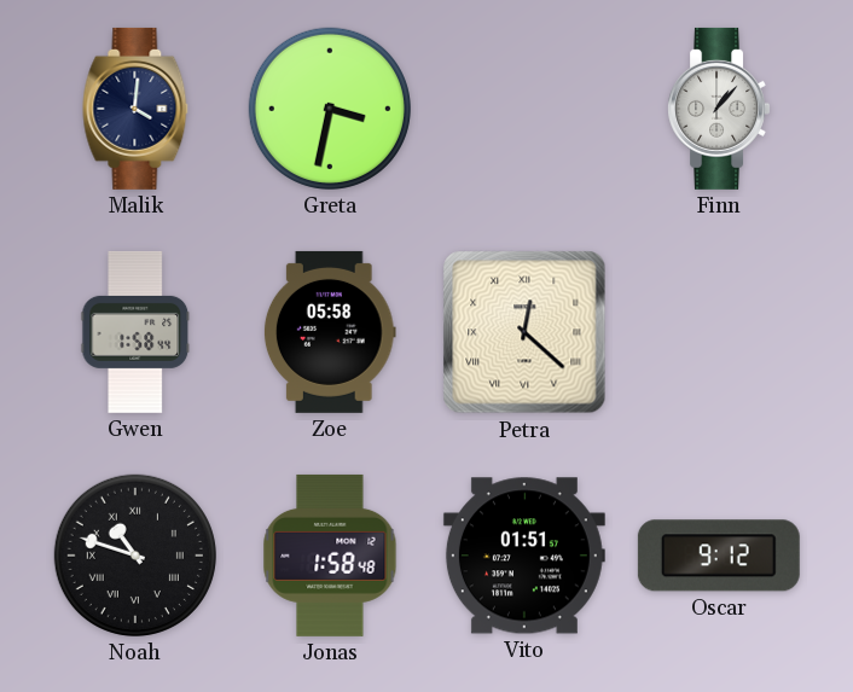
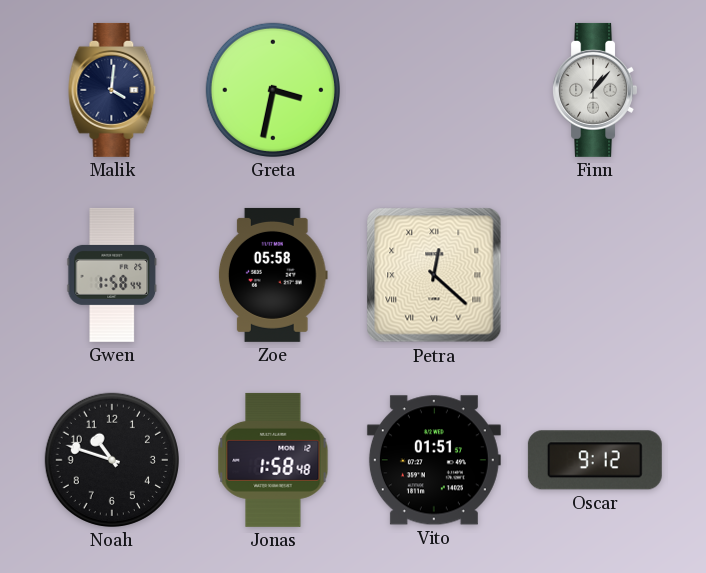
Noah numerals: Roman -> Arabic
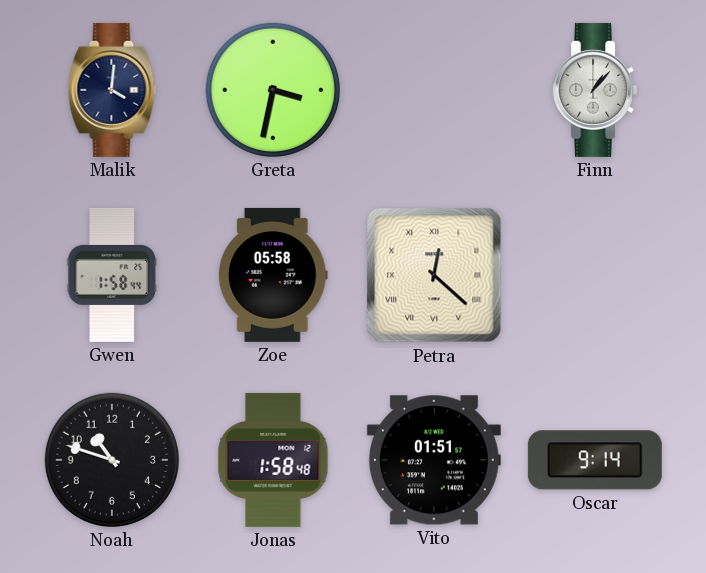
Oscar: 9:12 -> 9:14
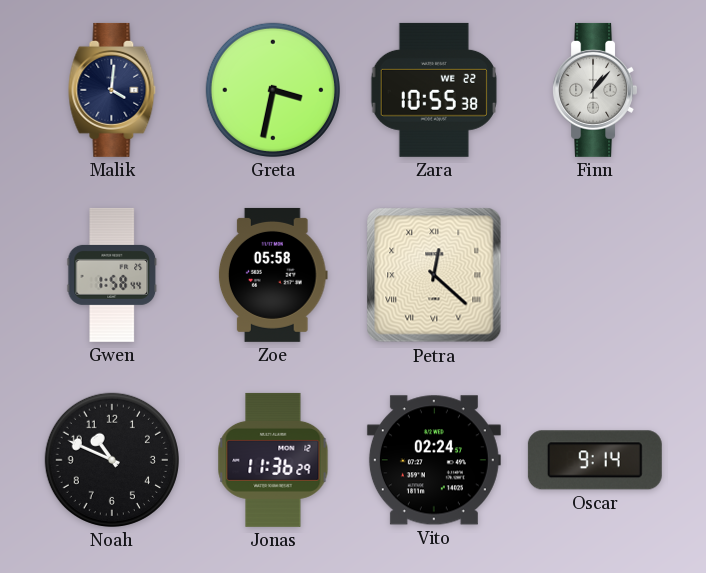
Zara: none -> 10:55
Noah: 10:48 -> 10:49
Jonas: 1:58 -> 11:36
Vito: 01:51 -> 02:24
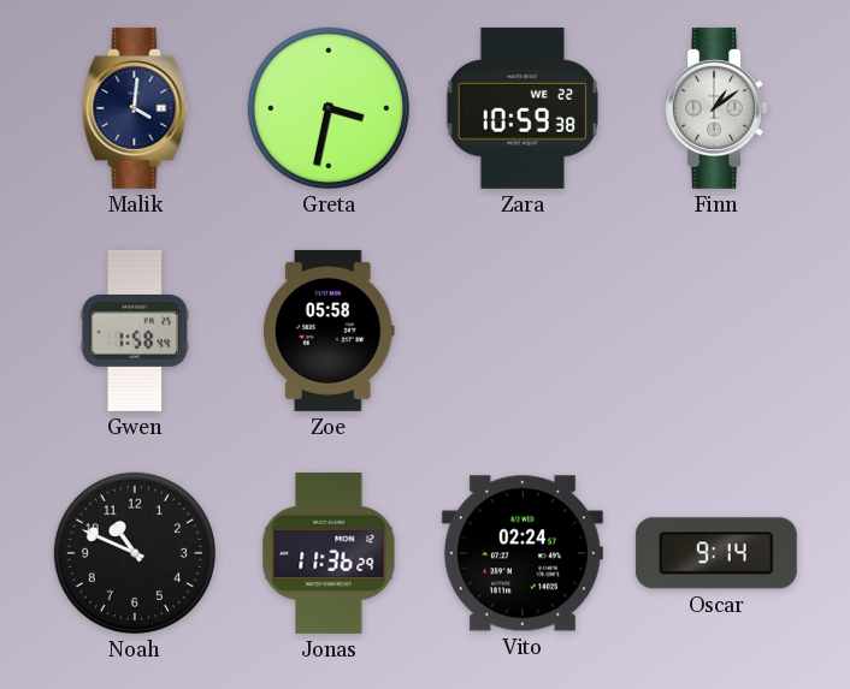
Zara: 10:55 -> 10:59
Finn: 1:07 -> 1:09
Petra: 12:22 -> none
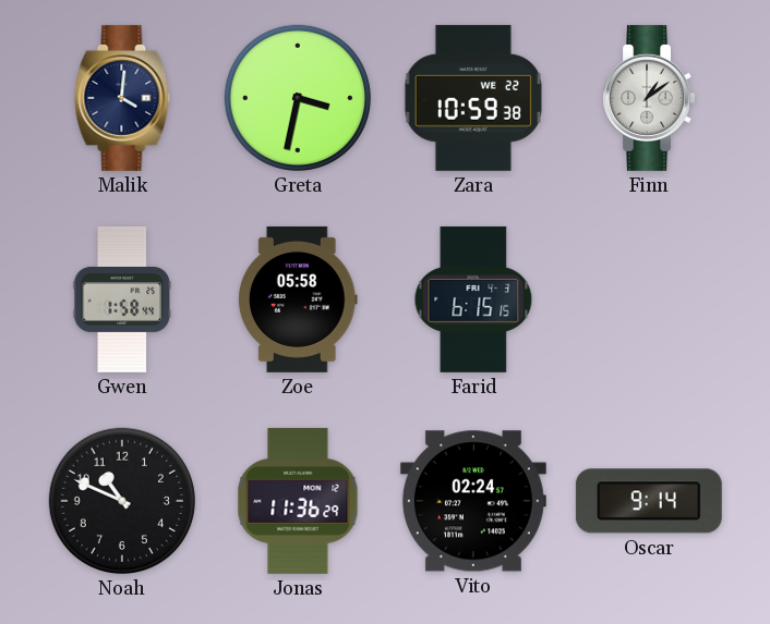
Farid: none -> 6:15
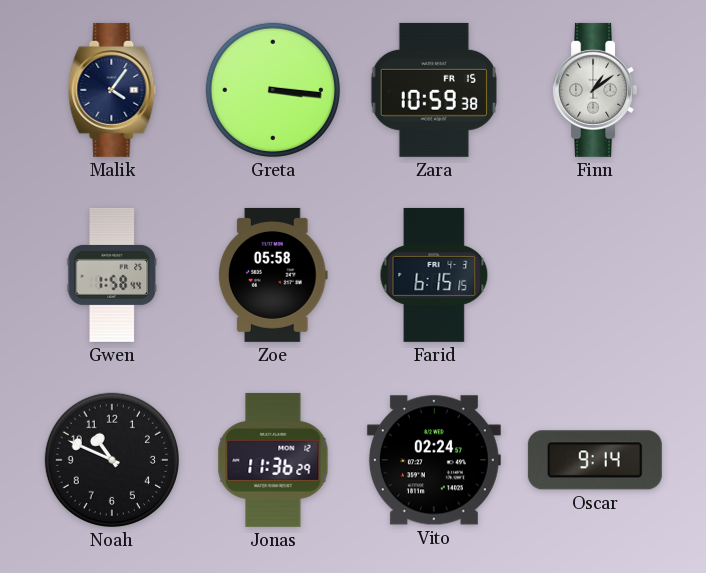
Malik: 4:01 -> 4:06
Greta: 3:32 -> 3:16
Zara date: WE 22 -> FR 15
